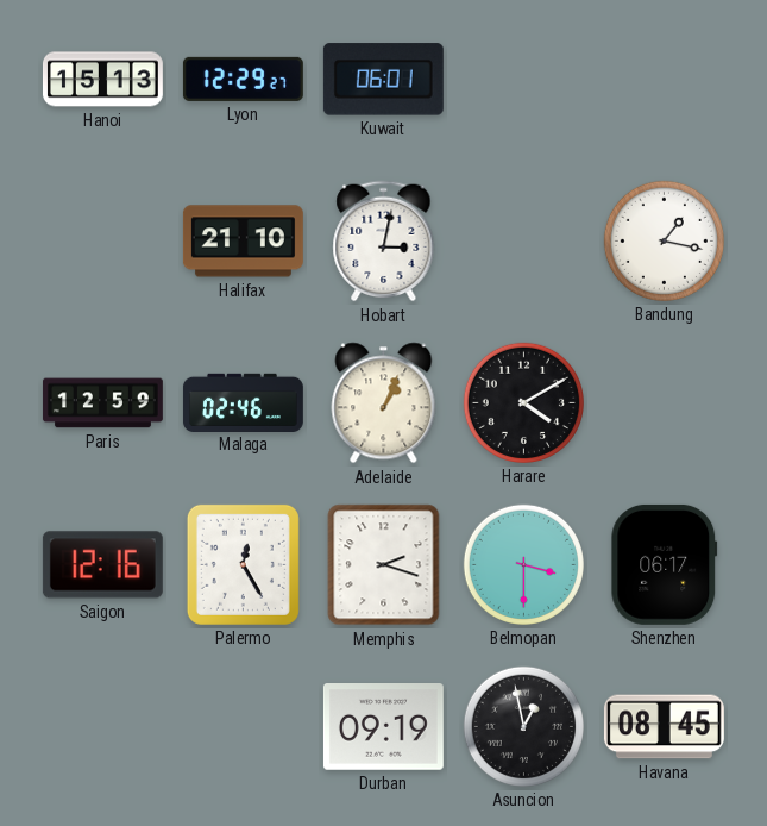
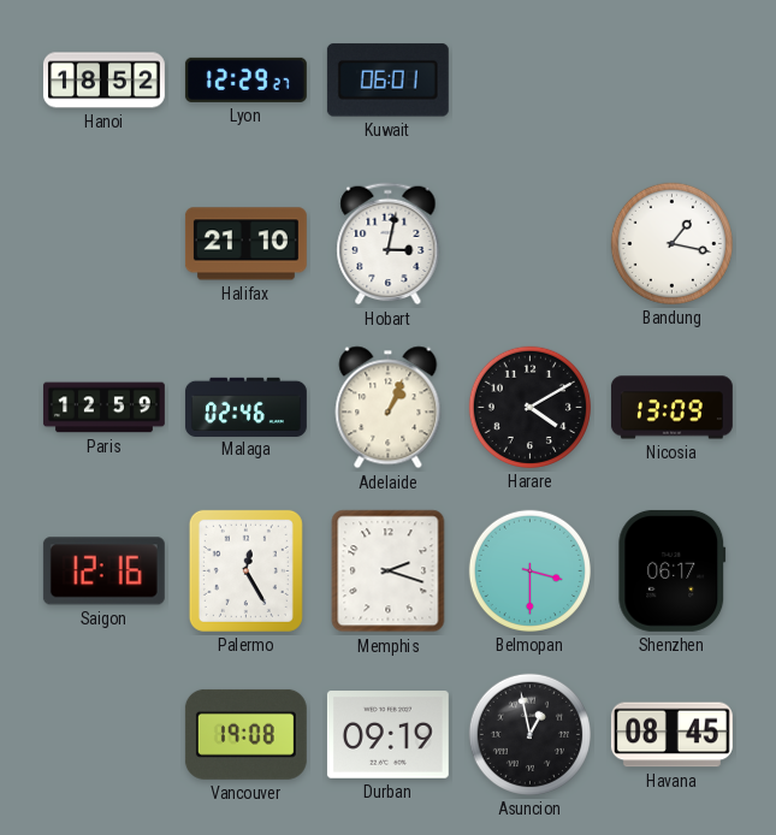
Hanoi: 15:13 -> 18:52
Nicosia: none -> 13:09
Vancouver: none -> 19:08
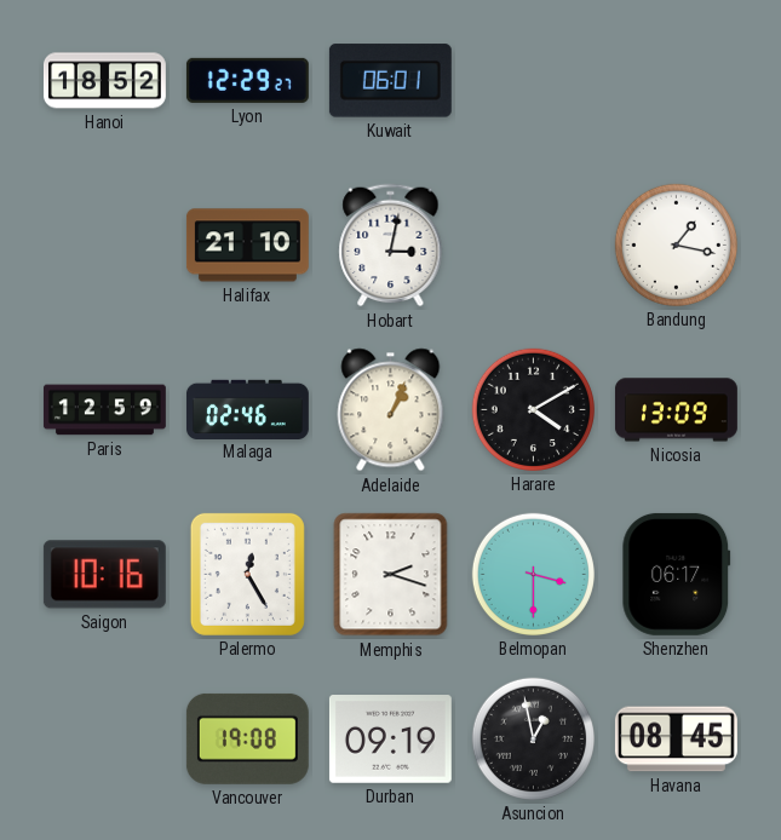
Saigon: 12:16 -> 10:16
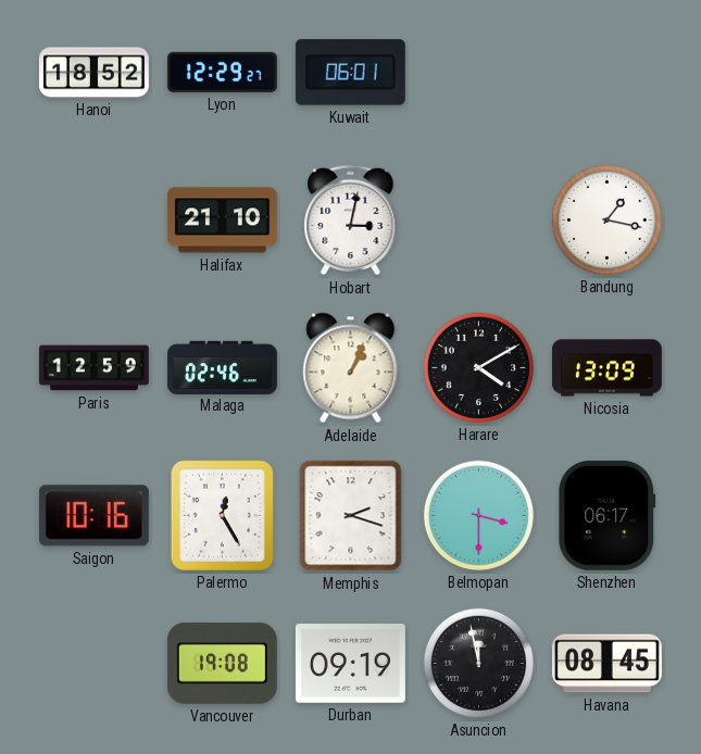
Asuncion: 12:58 -> 11:58
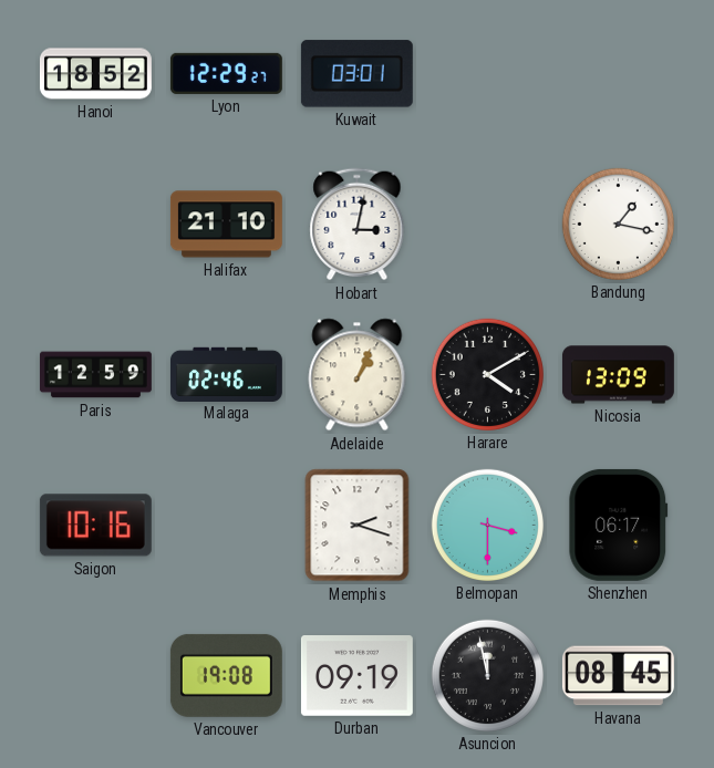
Kuwait: 06:01 -> 03:01
Palermo: 12:25 -> none
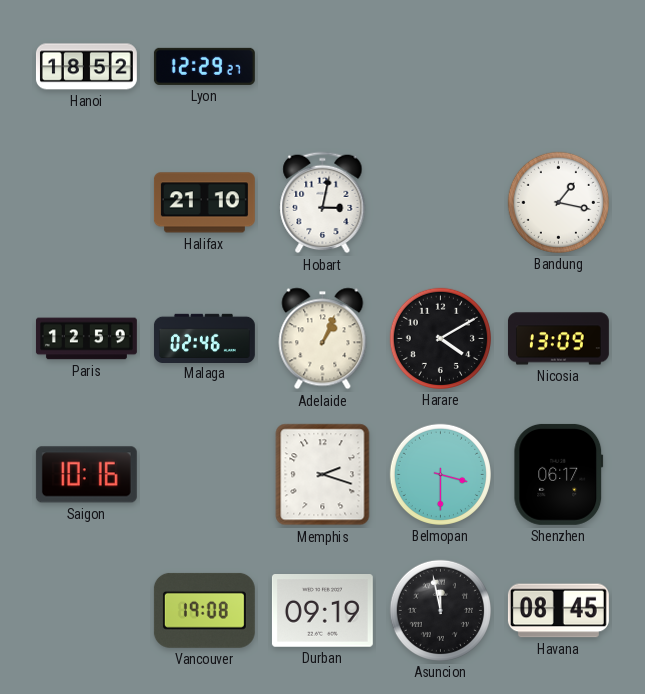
Kuwait: 03:01 -> none
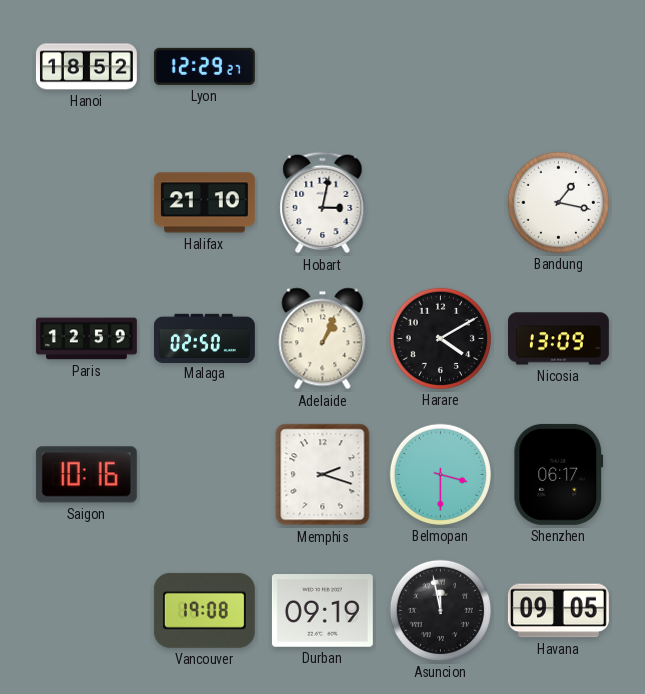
Malaga: 02:46 -> 02:50
Havana: 08:45 -> 09:05
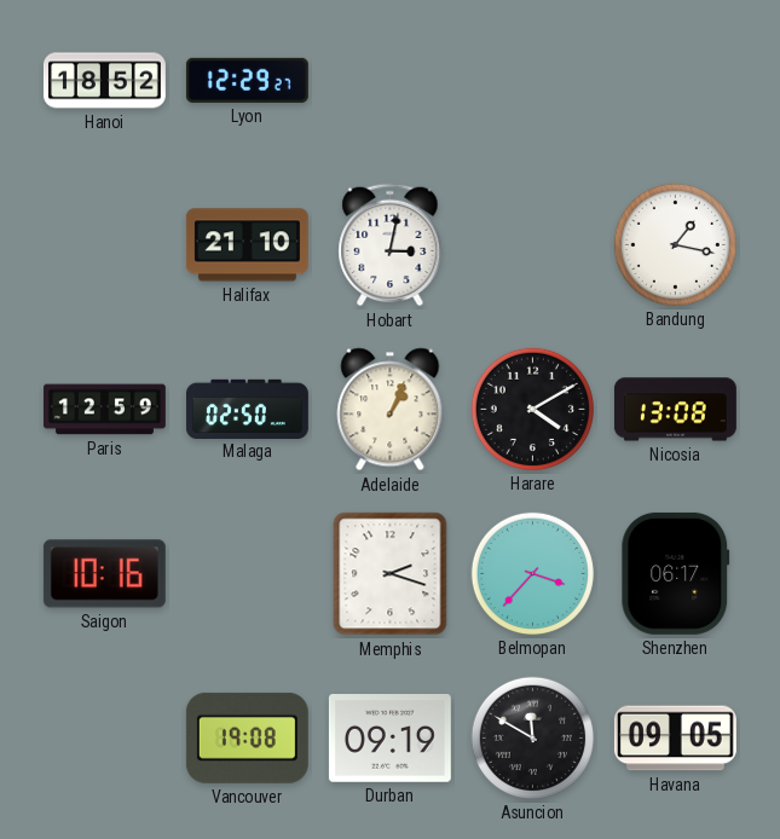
Nicosia: 13:09 -> 13:08
Belmopan: 3:30 -> 3:37
Asuncion: 11:58 -> 11:50
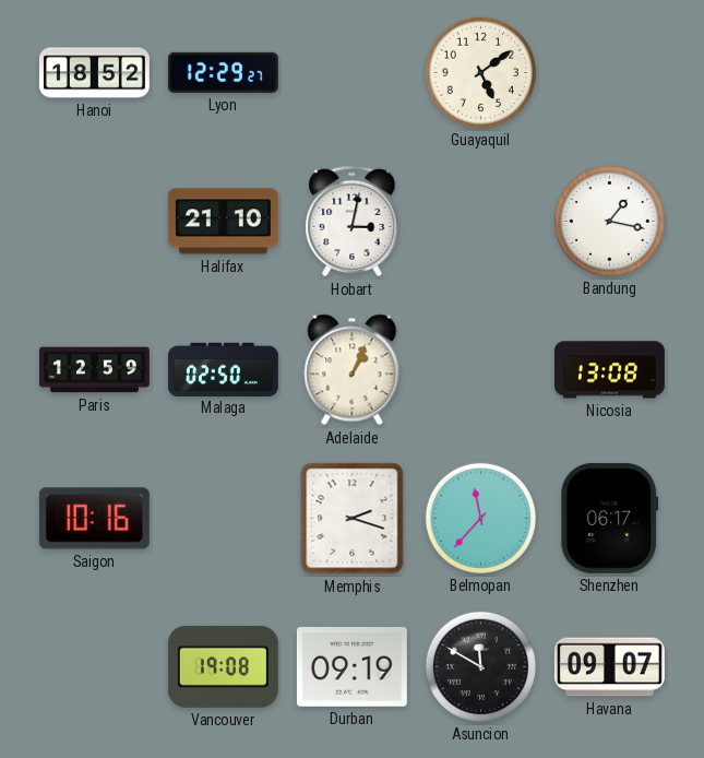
Guayaquil: none -> 5:09
Harare: 4:10 -> none
Belmopan: 3:37 -> 11:37
Havana: 09:05 -> 09:07
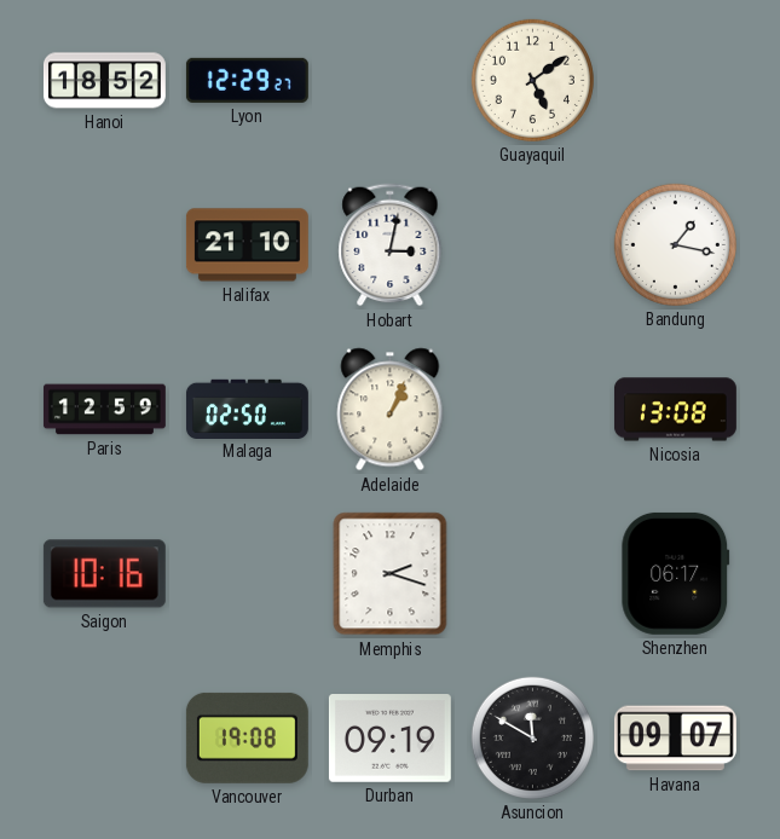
Belmopan: 11:37 -> none
